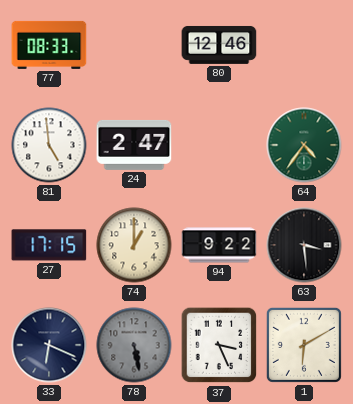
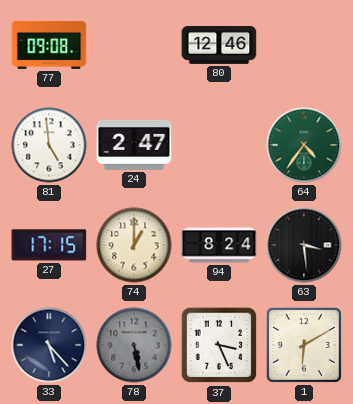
77: 08:33 -> 09:08
94: 9:22 -> 8:24
33: 6:19 -> 5:23
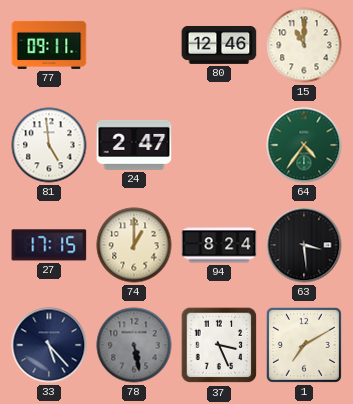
77: 09:08 -> 09:11
15: none -> 11:00
1: 6:10 -> 7:10
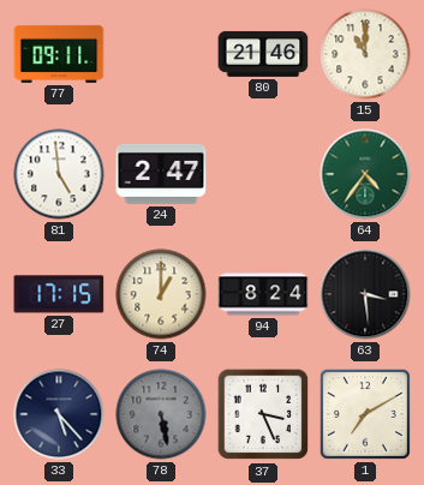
80: 12:46 -> 21:46
